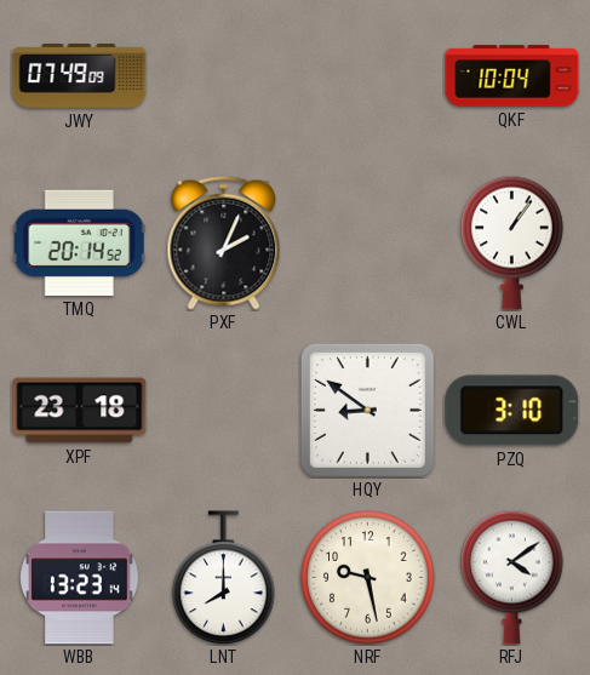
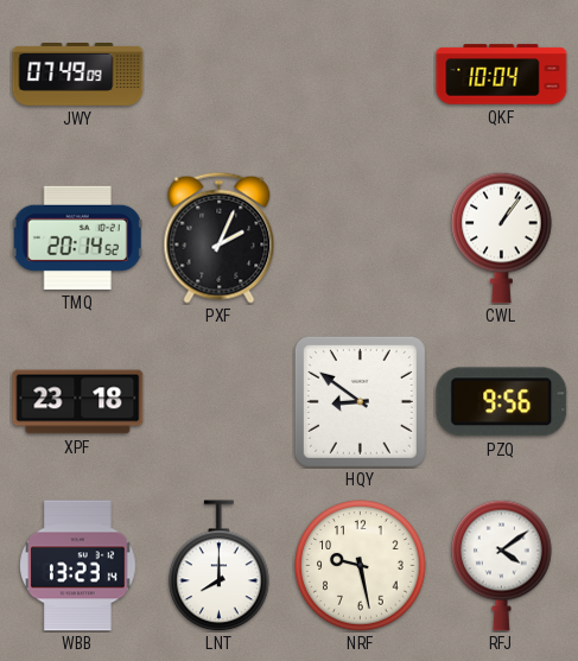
PZQ: 3:10 -> 9:56
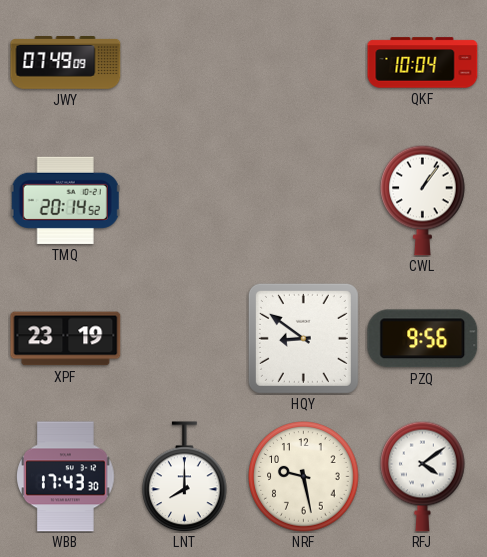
PXF: 2:04 -> none
XPF: 23:18 -> 23:19
WBB: 13:23 -> 17:43
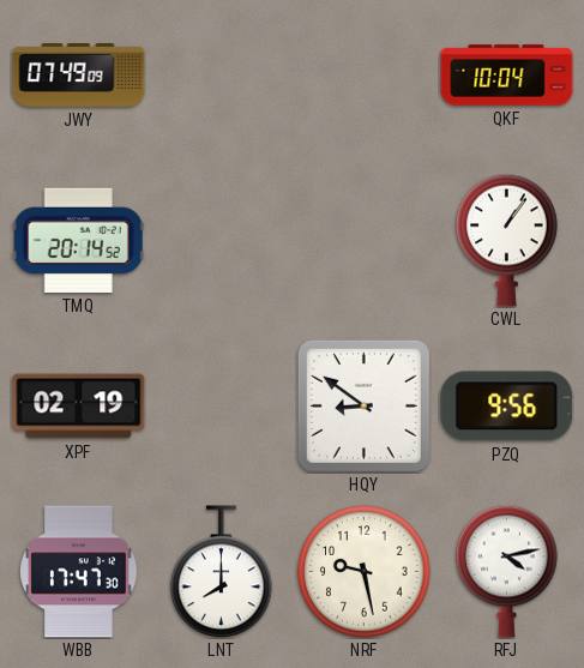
XPF: 23:19 -> 02:19
WBB: 17:43 -> 17:47
RFJ: 4:09 -> 4:13
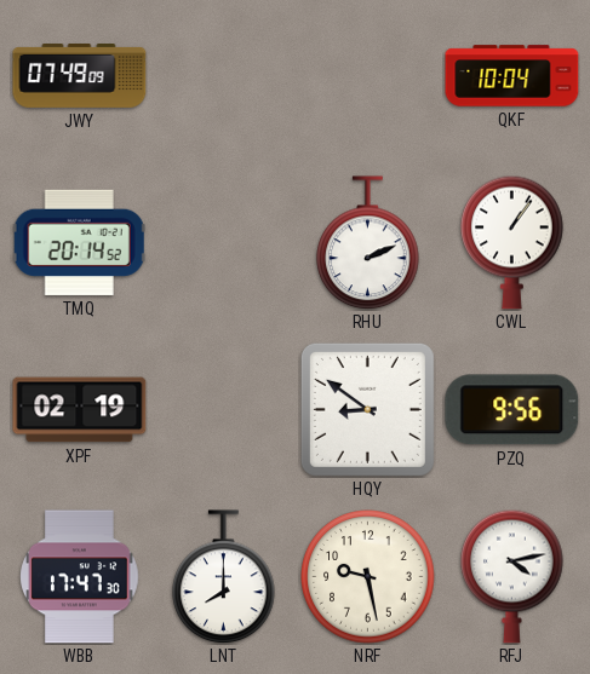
RHU: none -> 2:11
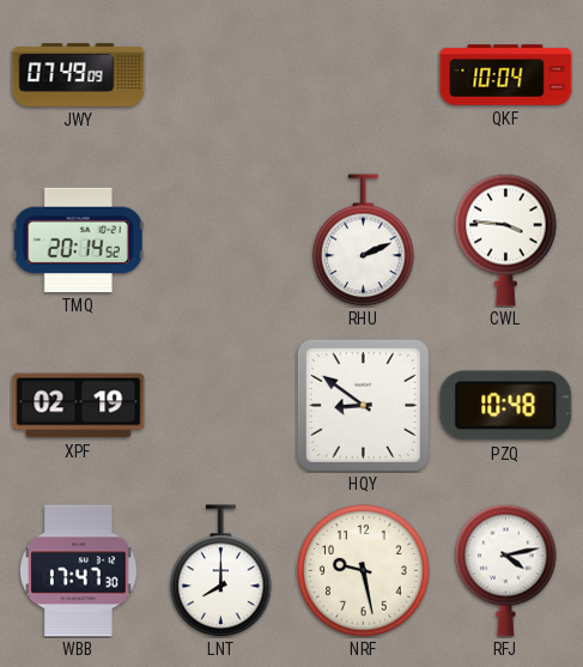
CWL: 1:06 -> 3:46
PZQ: 9:56 -> 10:48
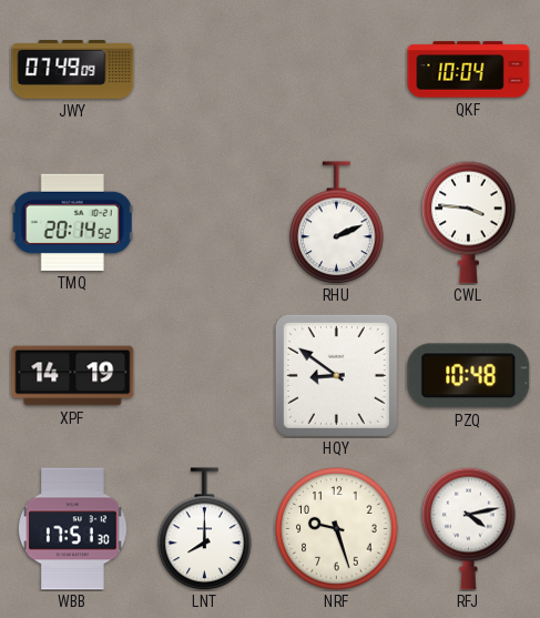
XPF: 02:19 -> 14:19
WBB: 17:47 -> 17:51
NRF: 9:28 -> 9:27
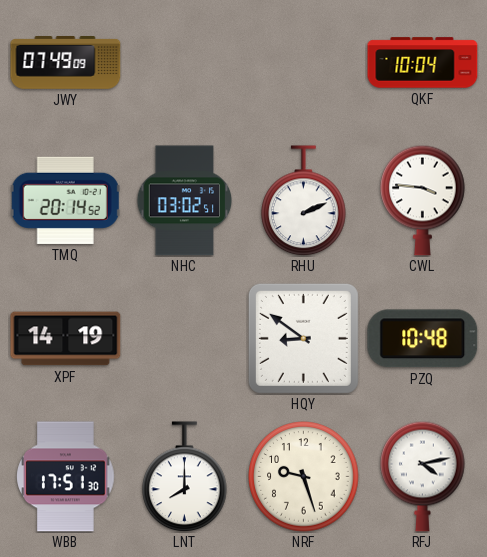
NHC: none -> 03:02
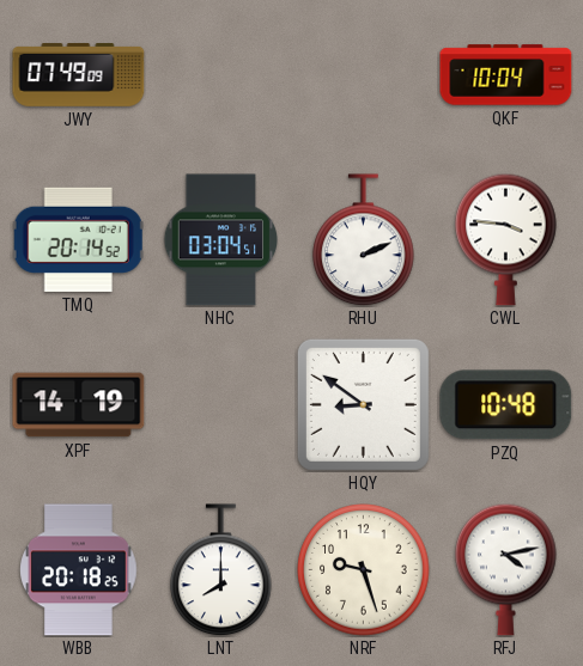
NHC: 03:02 -> 03:04
WBB: 17:51 -> 20:18
